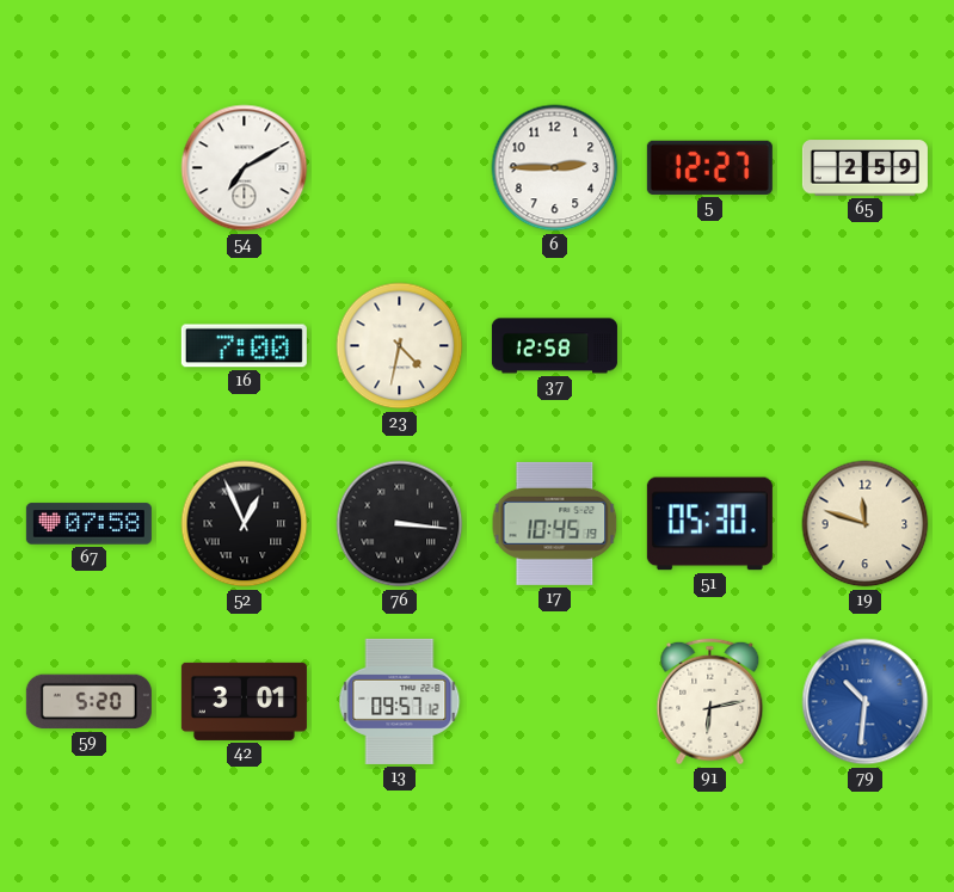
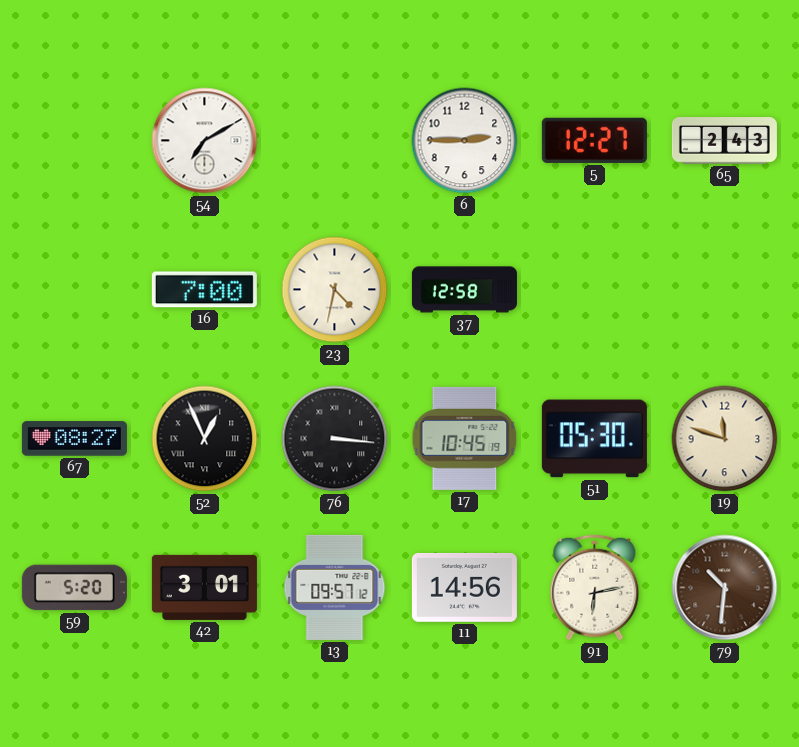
65: 2:59 -> 2:43
67: 07:58 -> 08:27
11: none -> 14:56
79 dial: blue -> brown
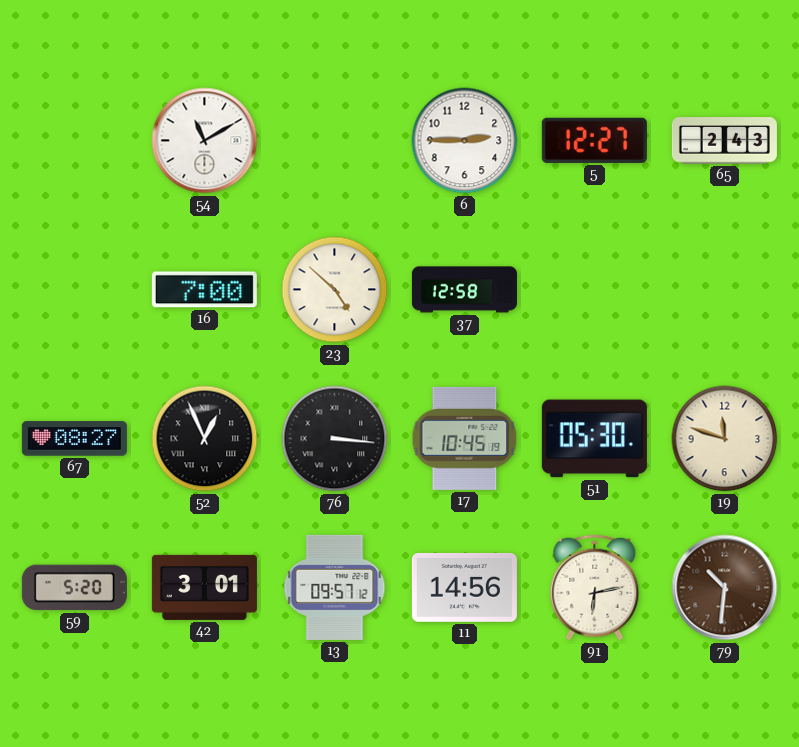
54: 7:10 -> 11:10
23: 4:32 -> 4:52
